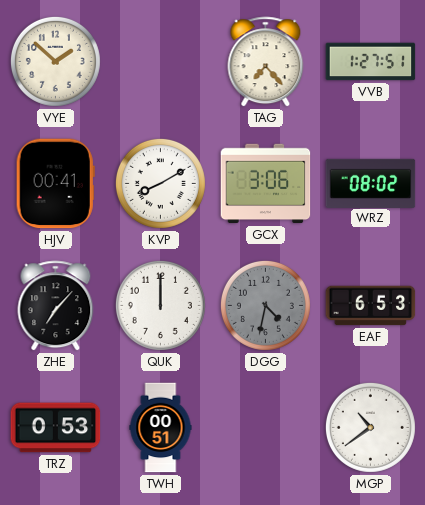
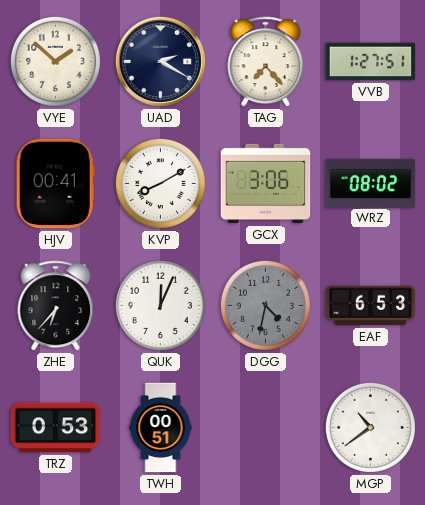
UAD: none -> 2:20
ZHE: 7:07 -> 6:37
QUK: 12:00 -> 12:04
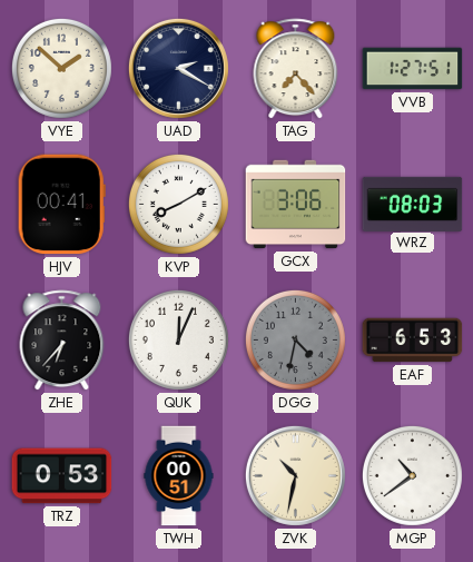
WRZ: 08:02 -> 08:03
ZVK: none -> 10:32
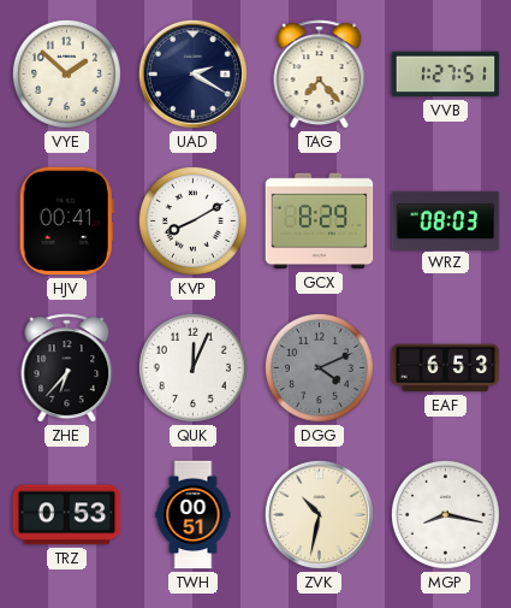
GCX: 3:06 -> 8:29
DGG: 4:32 -> 4:11
MGP: 10:39 -> 8:17
